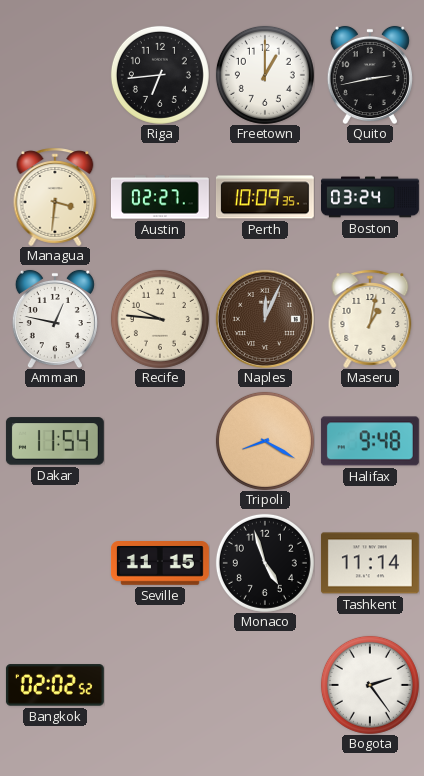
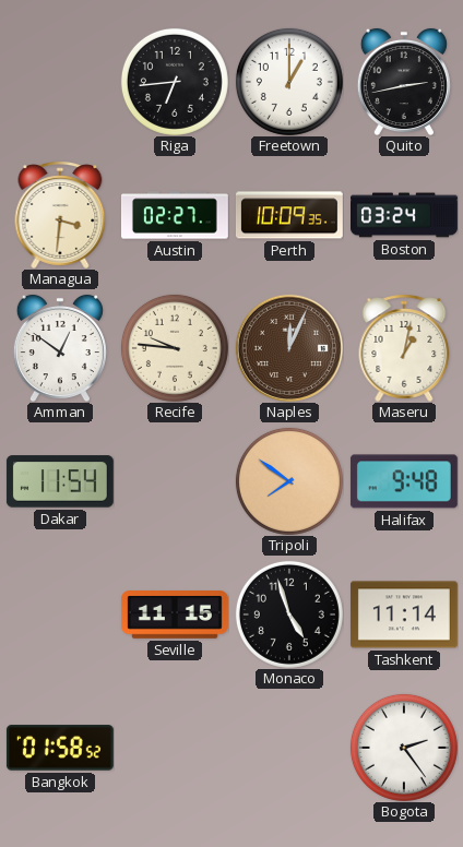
Amman: 12:47 -> 12:51
Tripoli: 8:20 -> 7:51
Bangkok: 02:02 -> 01:58
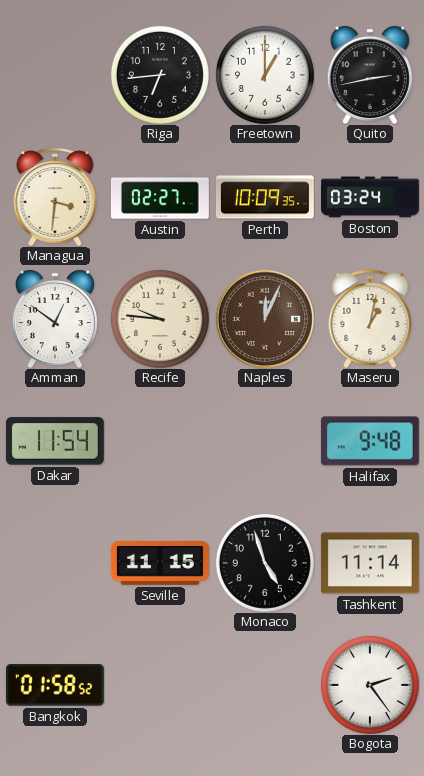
Tripoli: 7:51 -> none
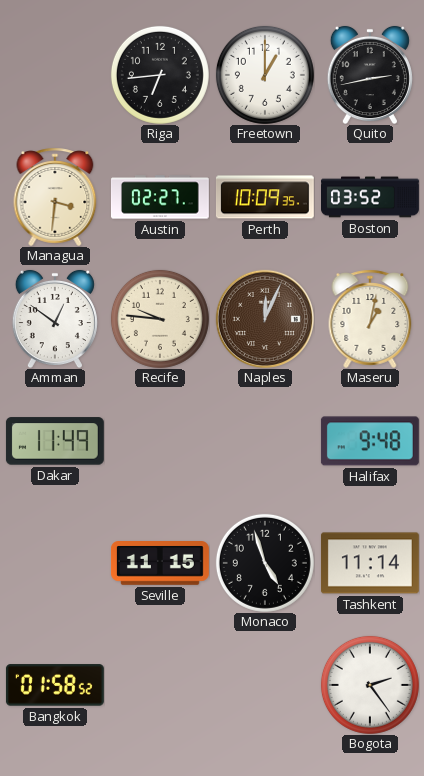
Boston: 03:24 -> 03:52
Dakar: 11:54 -> 11:49
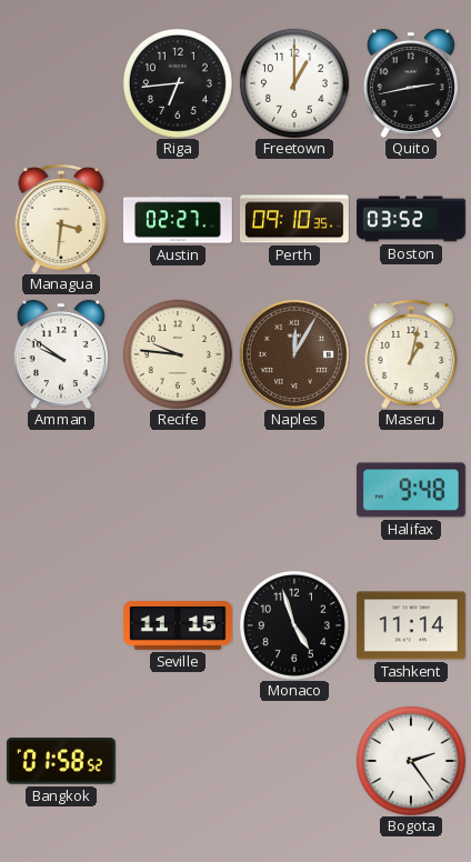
Perth: 10:09 -> 09:10
Amman: 12:51 -> 9:51
Naples: 12:04 -> 12:05
Dakar: 11:49 -> none
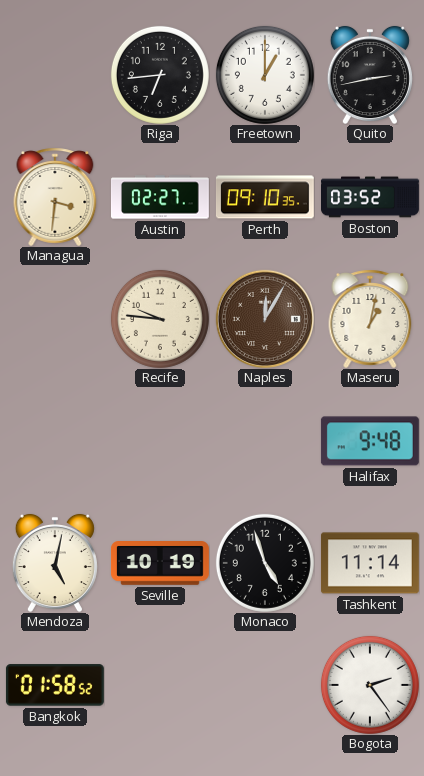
Amman: 9:51 -> none
Mendoza: none -> 5:02
Seville: 11:15 -> 10:19
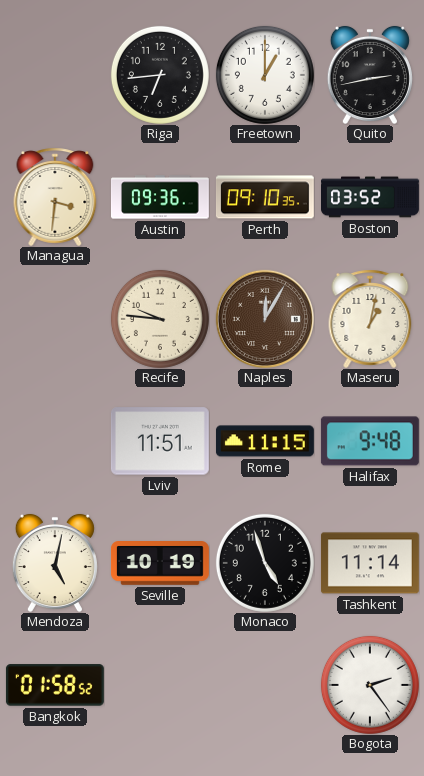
Austin: 02:27 -> 09:36
Lviv: none -> 11:51
Rome: none -> 11:15
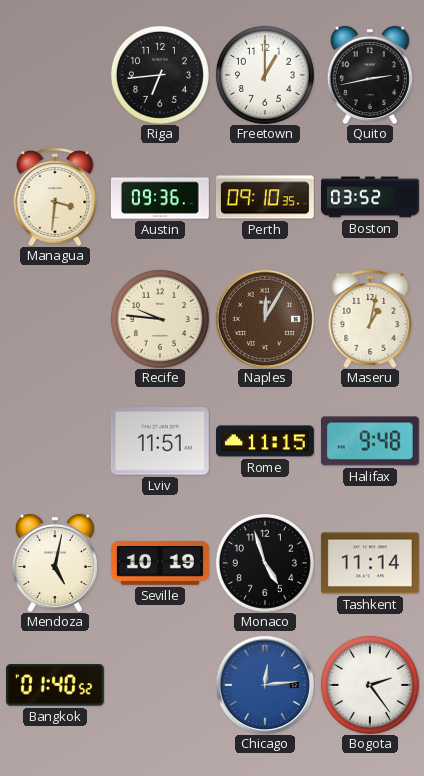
Bangkok: 01:58 -> 01:40
Chicago: none -> 12:14
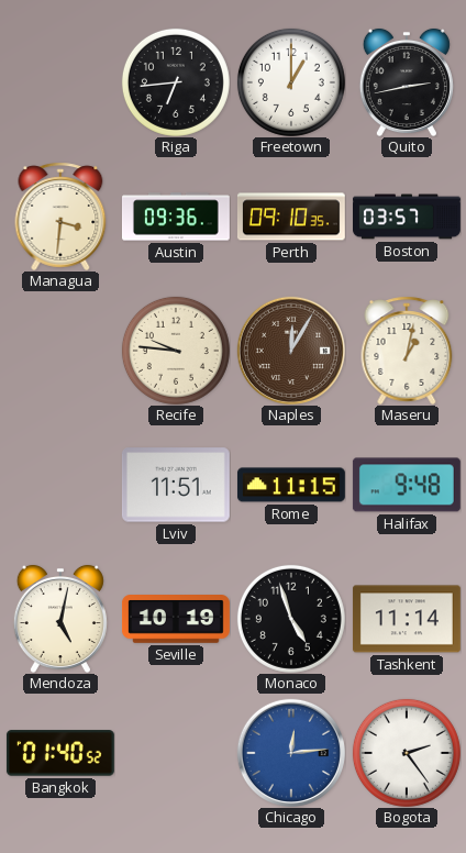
Boston: 03:52 -> 03:57
